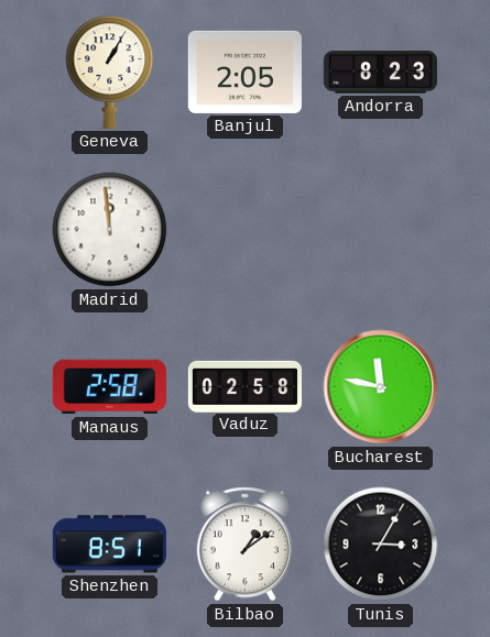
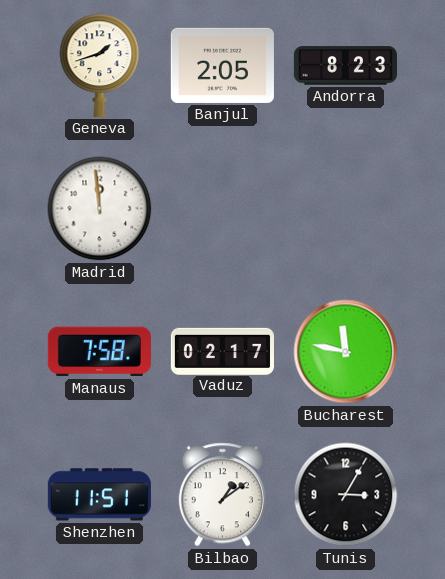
Geneva: 1:05 -> 1:42
Manaus: 2:58 -> 7:58
Vaduz: 02:58 -> 02:17
Shenzhen: 8:51 -> 11:51
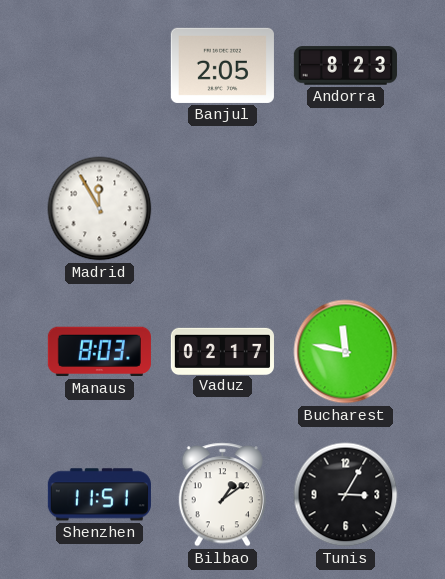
Geneva: 1:42 -> none
Madrid: 11:59 -> 11:55
Manaus: 7:58 -> 8:03
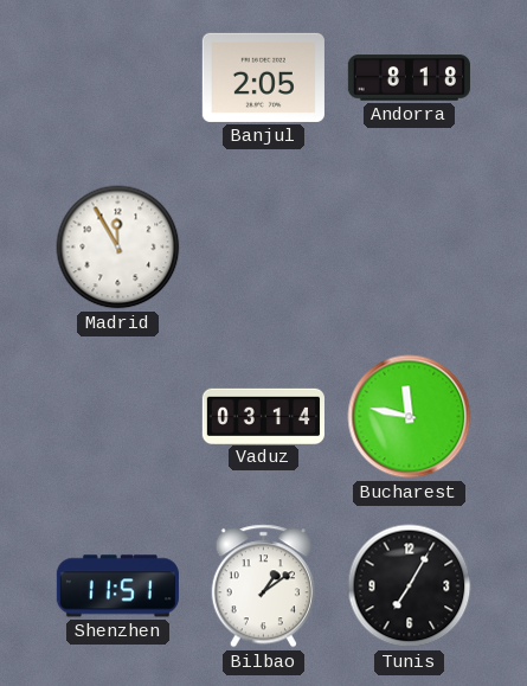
Andorra: 8:23 -> 8:18
Manaus: 8:03 -> none
Vaduz: 02:17 -> 03:14
Tunis: 3:05 -> 7:05
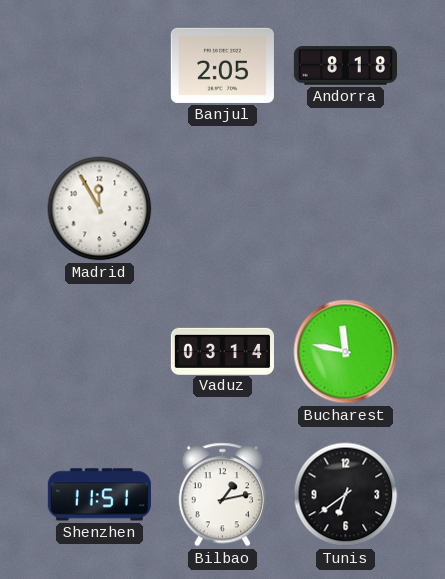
Bilbao: 1:09 -> 1:13
Tunis: 7:05 -> 6:39
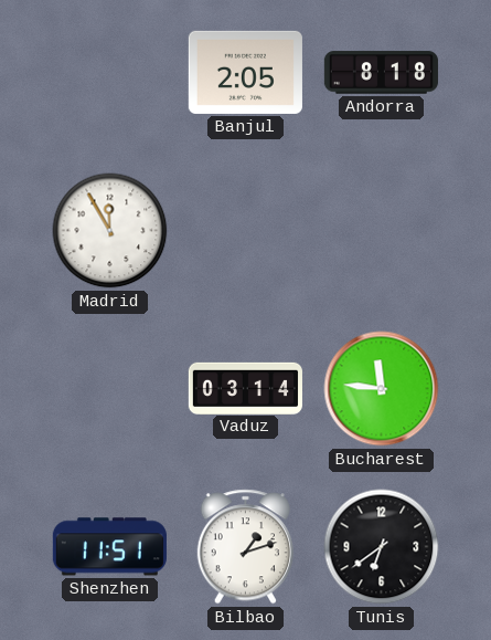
Bucharest: 11:47 -> 11:46
Bilbao: 1:13 -> 1:12
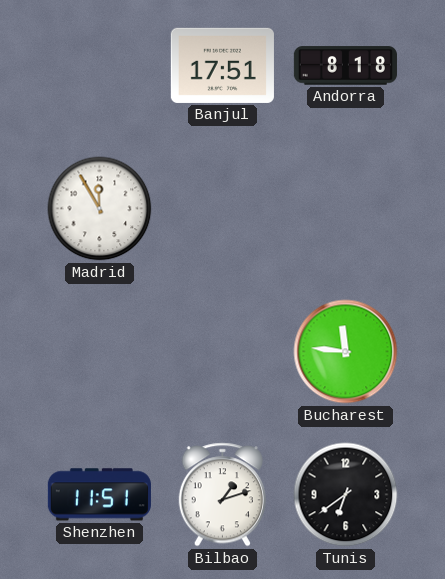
Banjul: 2:05 -> 17:51
Vaduz: 03:14 -> none
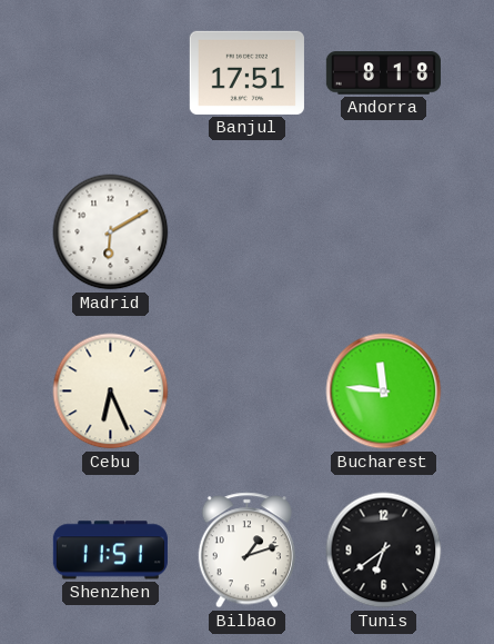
Madrid: 11:55 -> 6:10
Cebu: none -> 6:26
